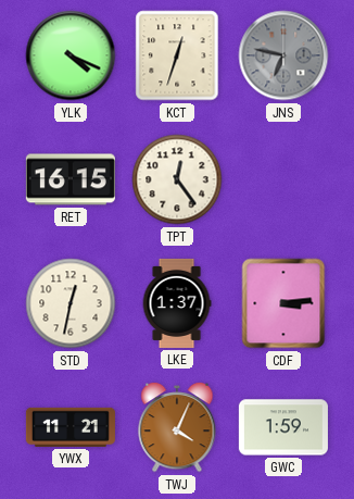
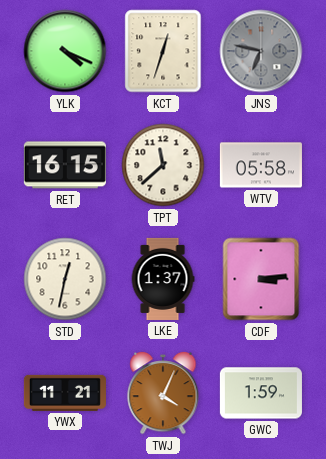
TPT: 12:24 -> 11:38
WTV: none -> 05:58
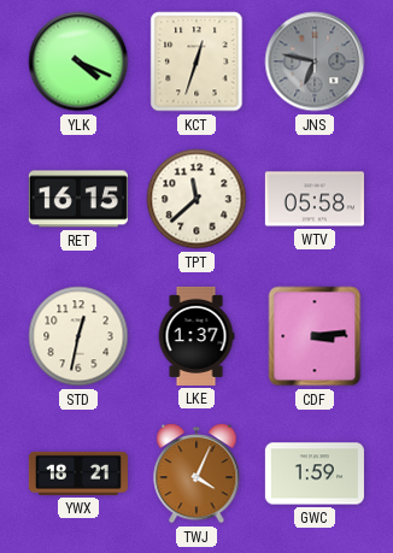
YWX: 11:21 -> 18:21
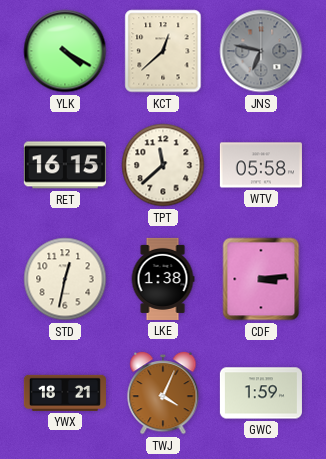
YLK: 4:19 -> 4:20
KCT: 12:33 -> 12:38
LKE: 1:37 -> 1:38
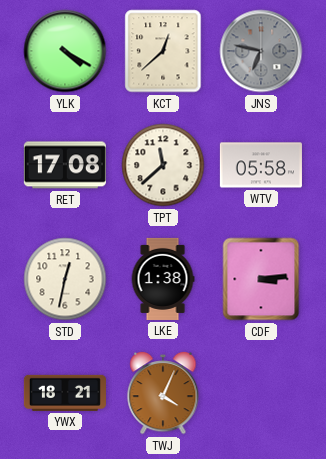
RET: 16:15 -> 17:08
GWC: 1:59 -> none
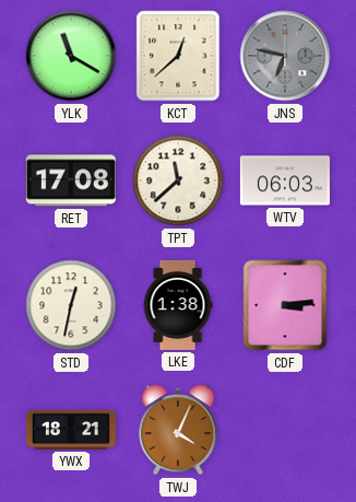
YLK: 4:20 -> 11:20
WTV: 05:58 -> 06:03
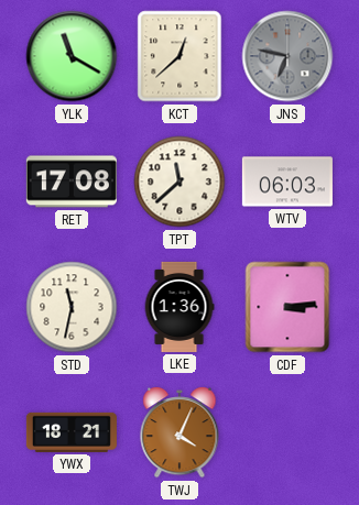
STD: 12:32 -> 11:32
LKE: 1:38 -> 1:36
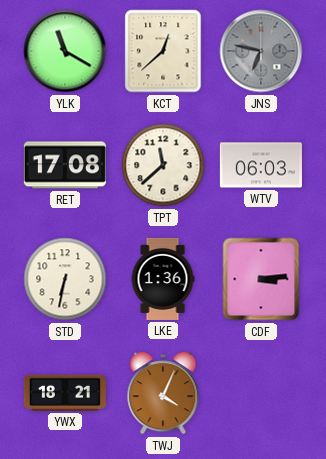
STD: 11:32 -> 6:32
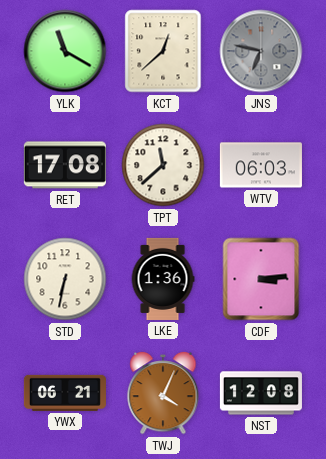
YWX: 18:21 -> 06:21
NST: none -> 12:08
